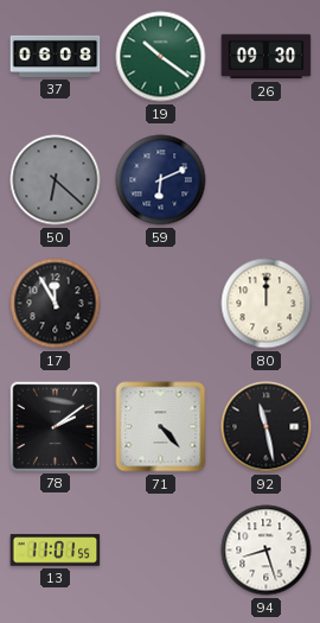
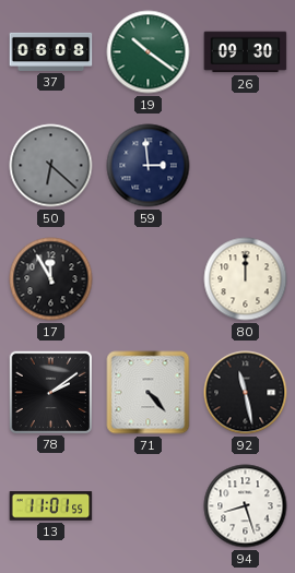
59: 6:11 -> 2:59
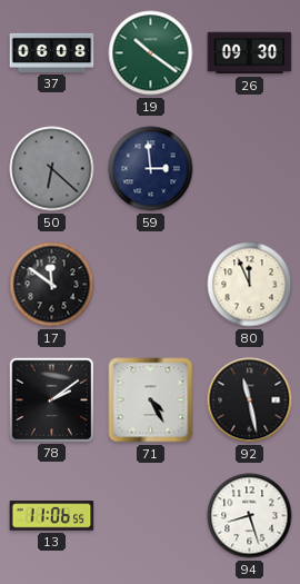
17: 11:55 -> 11:51
80: 12:00 -> 11:56
71: 4:23 -> 4:25
13: 11:01 -> 11:06
